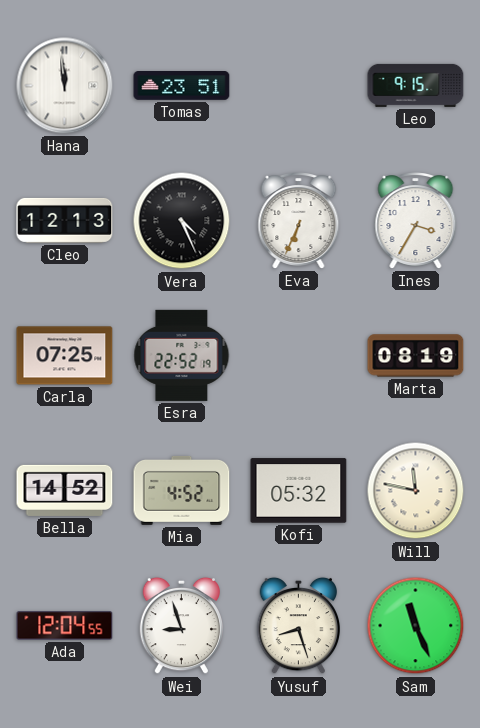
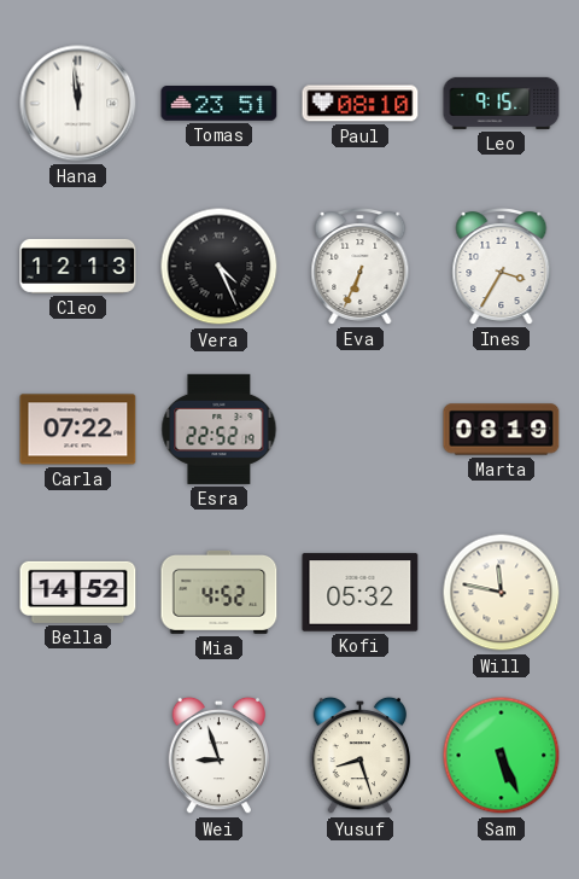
Paul: none -> 08:10
Carla: 07:25 -> 07:22
Ada: 12:04 -> none
Sam: 11:26 -> 5:26
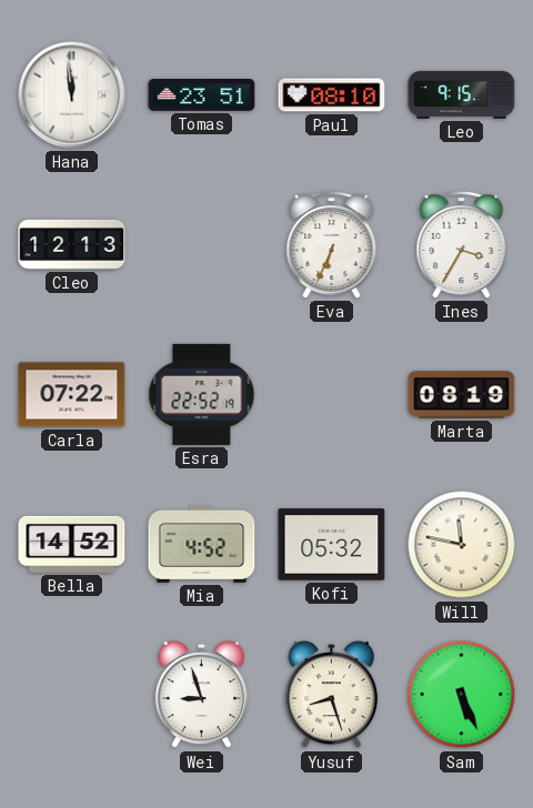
Vera: 4:26 -> none
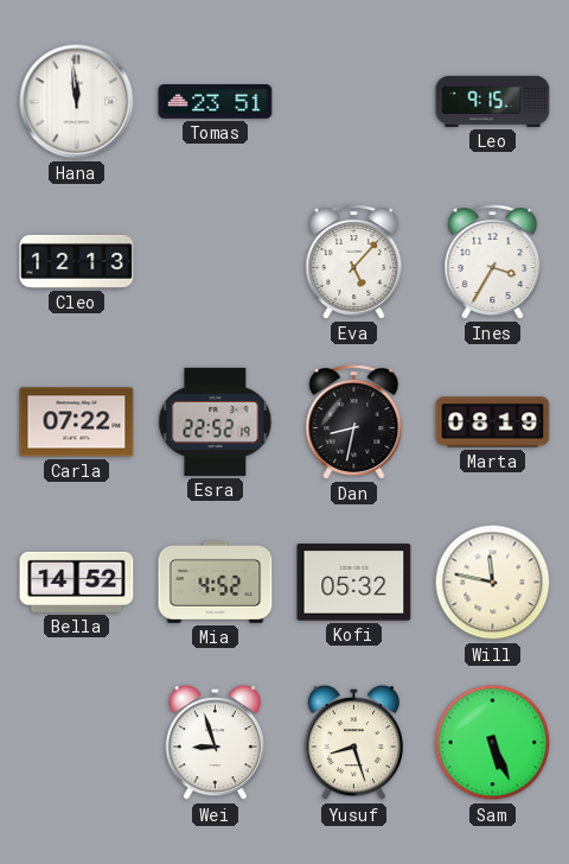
Paul: 08:10 -> none
Eva: 6:34 -> 5:07
Dan: none -> 8:32
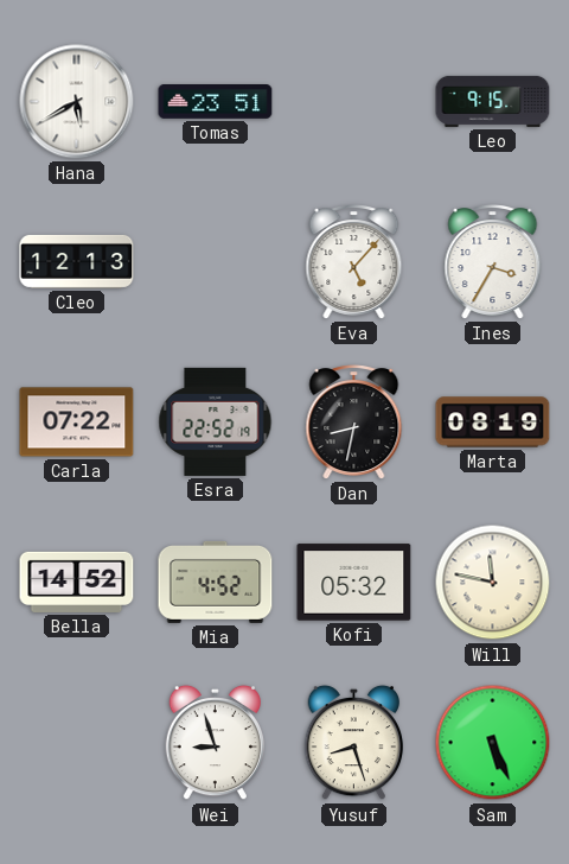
Hana: 11:59 -> 5:40
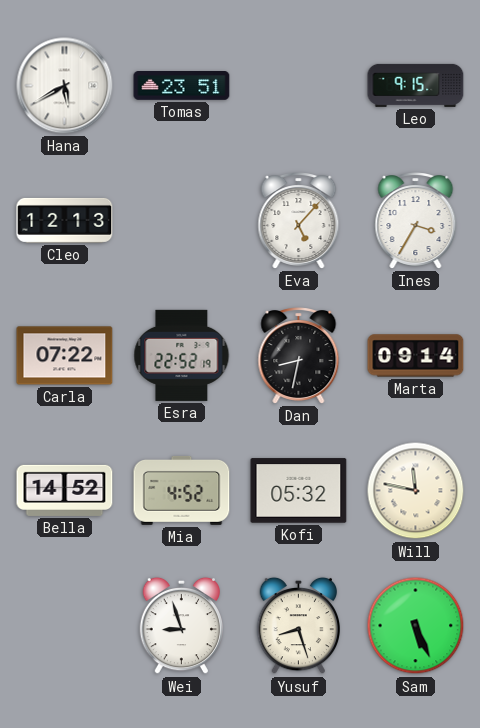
Marta: 08:19 -> 09:14
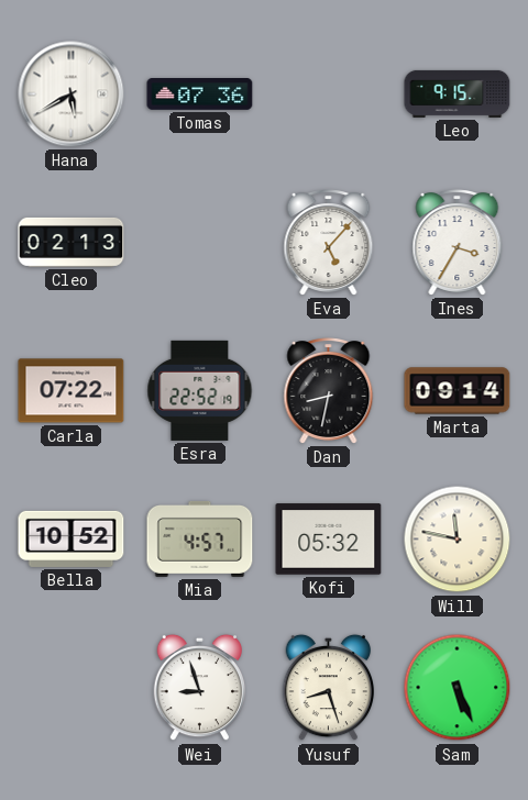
Tomas: 23:51 -> 07:36
Cleo: 12:13 -> 02:13
Bella: 14:52 -> 10:52
Mia: 4:52 -> 4:57
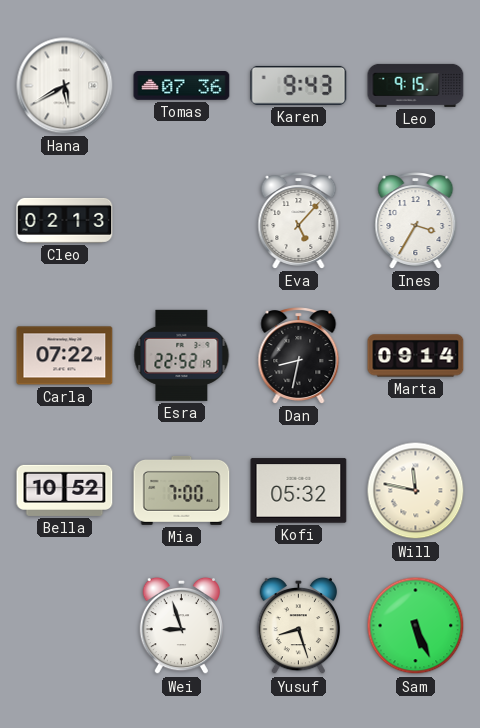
Karen: none -> 9:43
Mia: 4:57 -> 7:00
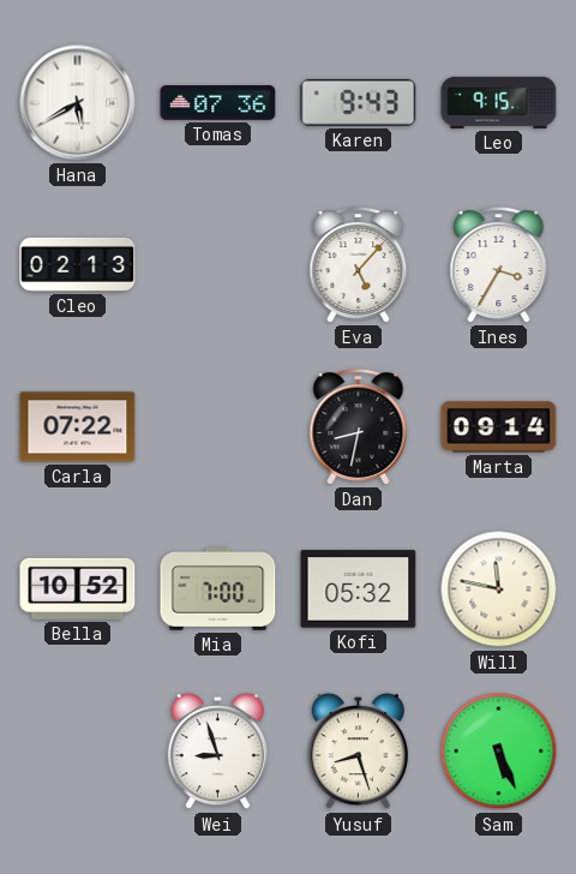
Esra: 22:52 -> none
